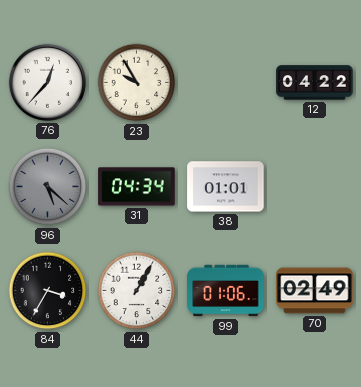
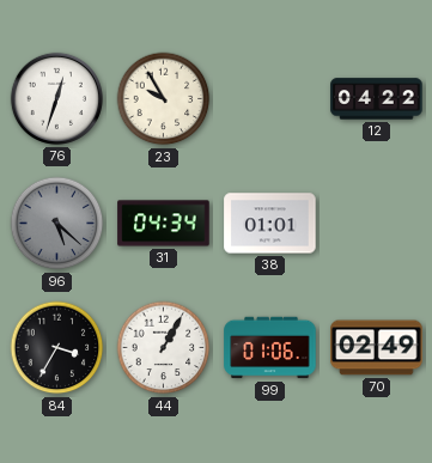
76: 12:37 -> 12:33
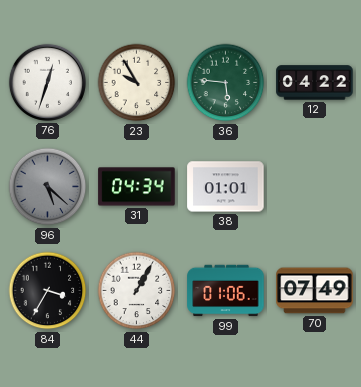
36: none -> 5:46
70: 02:49 -> 07:49
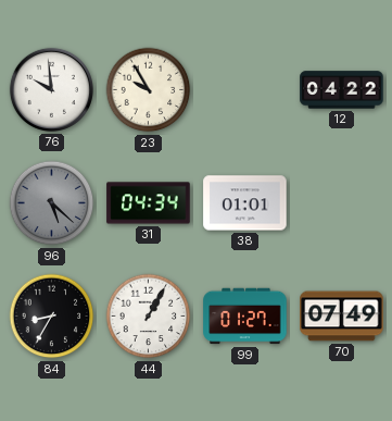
76: 12:33 -> 9:59
36: 5:46 -> none
84: 3:35 -> 8:35
99: 01:06 -> 01:27
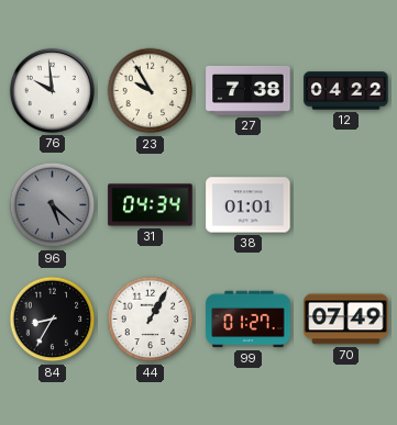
27: none -> 7:38
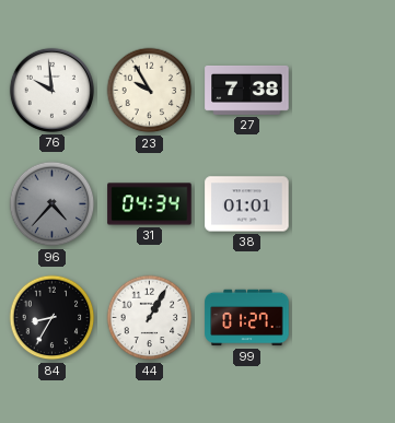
12: 04:22 -> none
96: 5:22 -> 4:37
70: 07:49 -> none
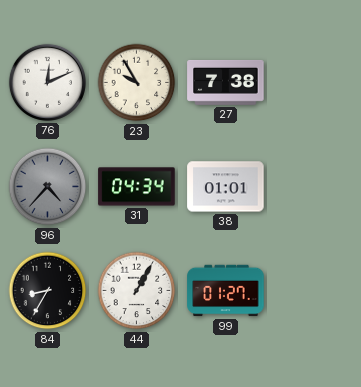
76: 9:59 -> 12:11
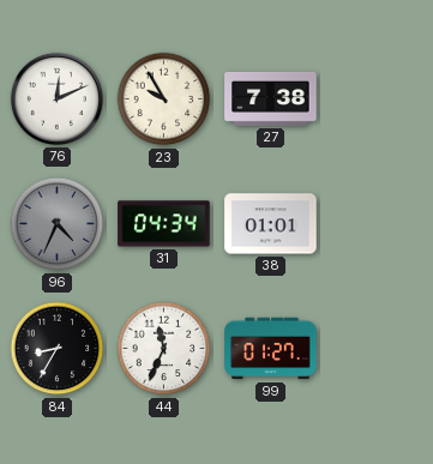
96: 4:37 -> 4:34
44: 1:05 -> 11:34
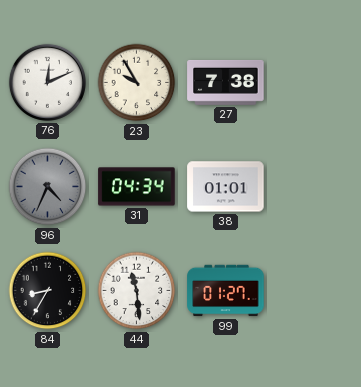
44: 11:34 -> 11:29
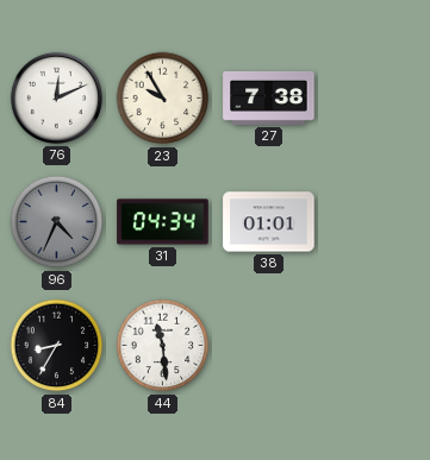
99: 01:27 -> none
